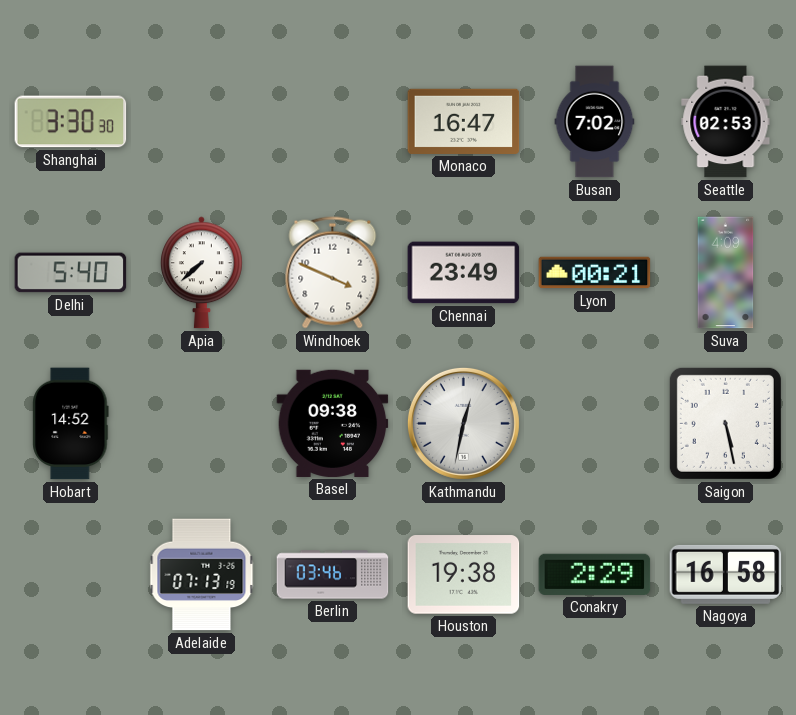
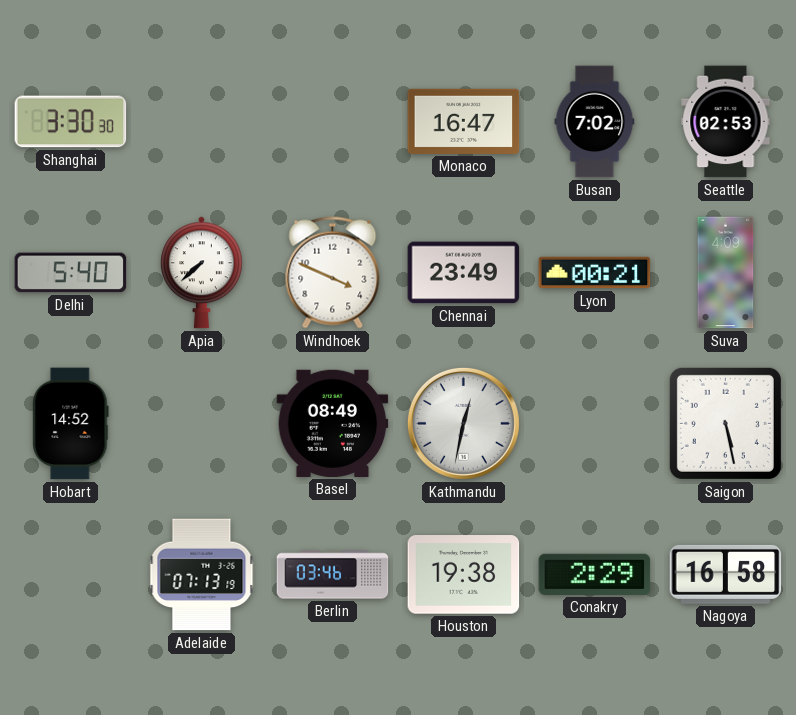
Basel: 09:38 -> 08:49
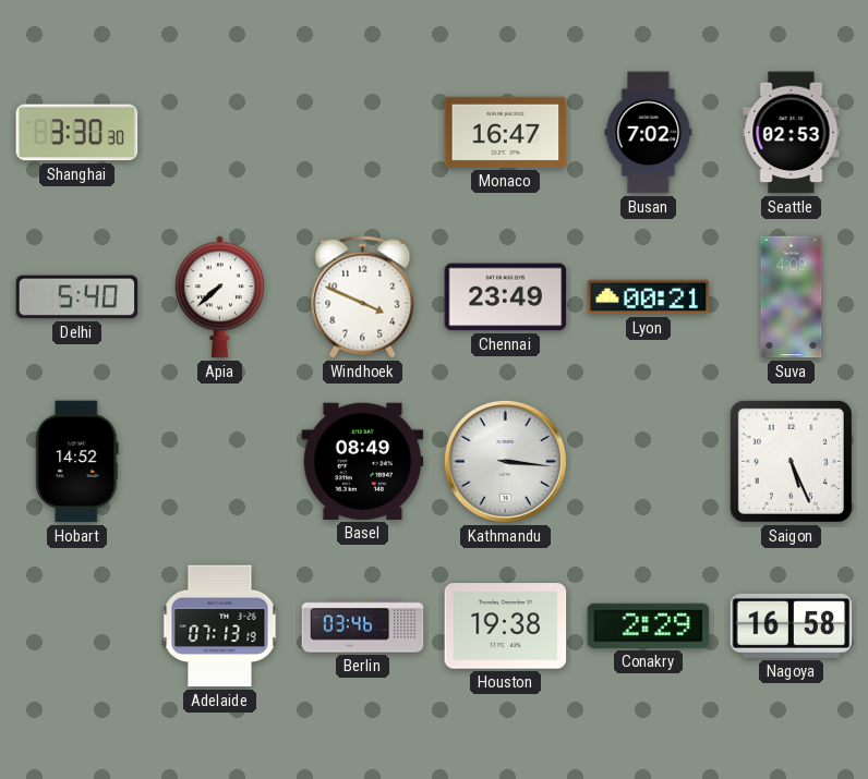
Kathmandu: 12:32 -> 3:16
Saigon: 5:28 -> 5:26
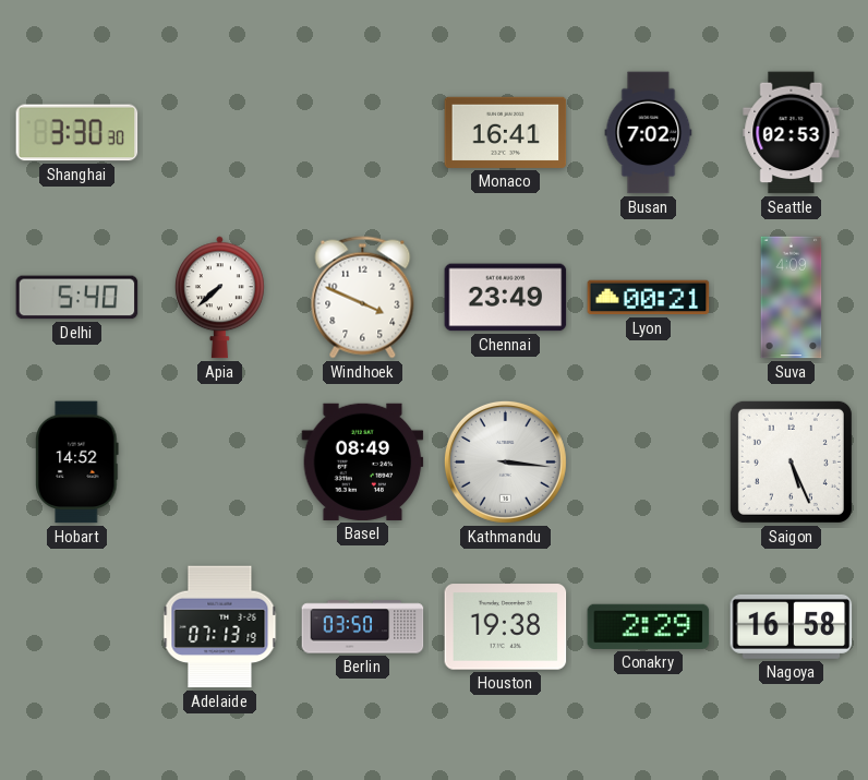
Monaco: 16:47 -> 16:41
Berlin: 03:46 -> 03:50
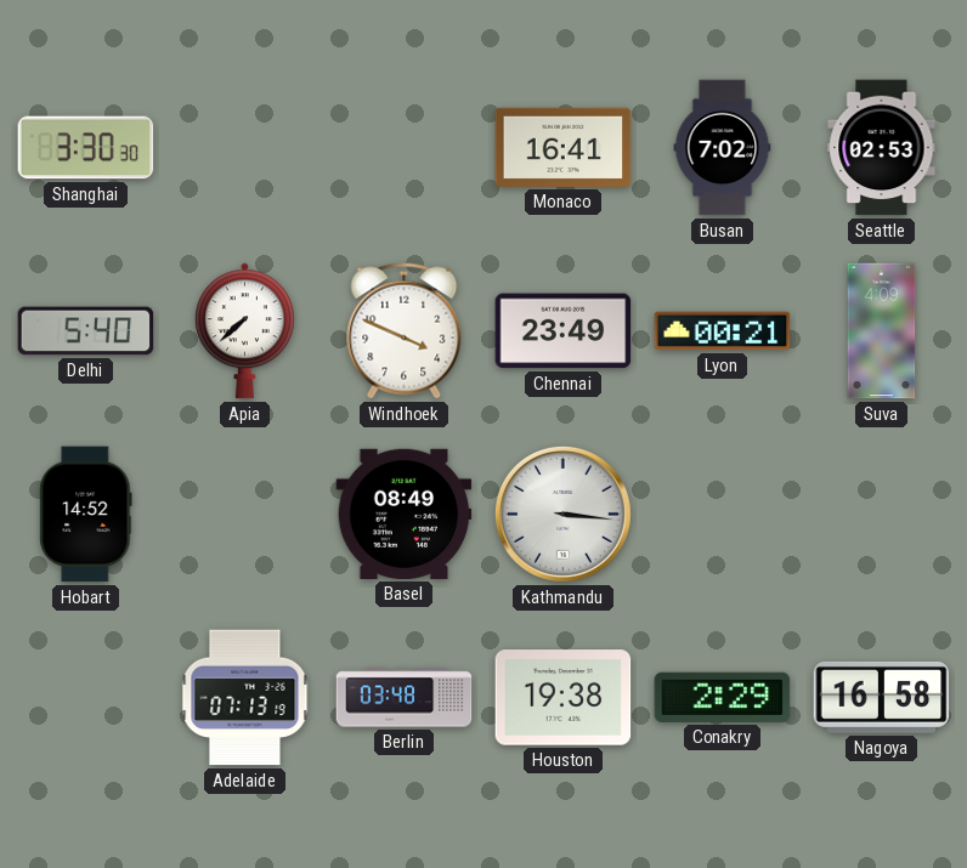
Saigon: 5:26 -> none
Berlin: 03:50 -> 03:48
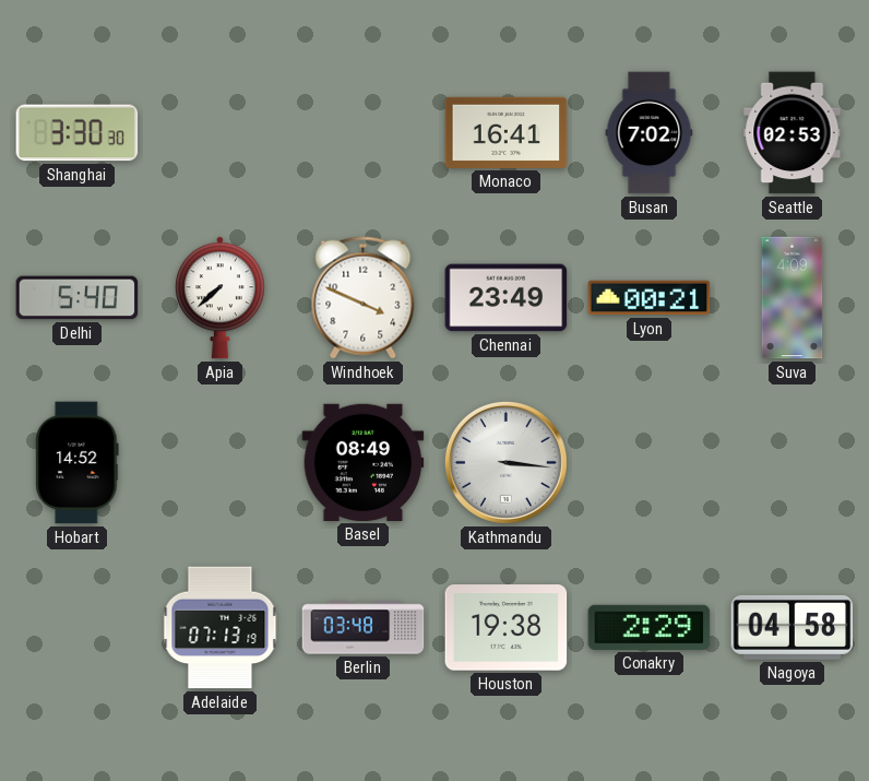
Nagoya: 16:58 -> 04:58
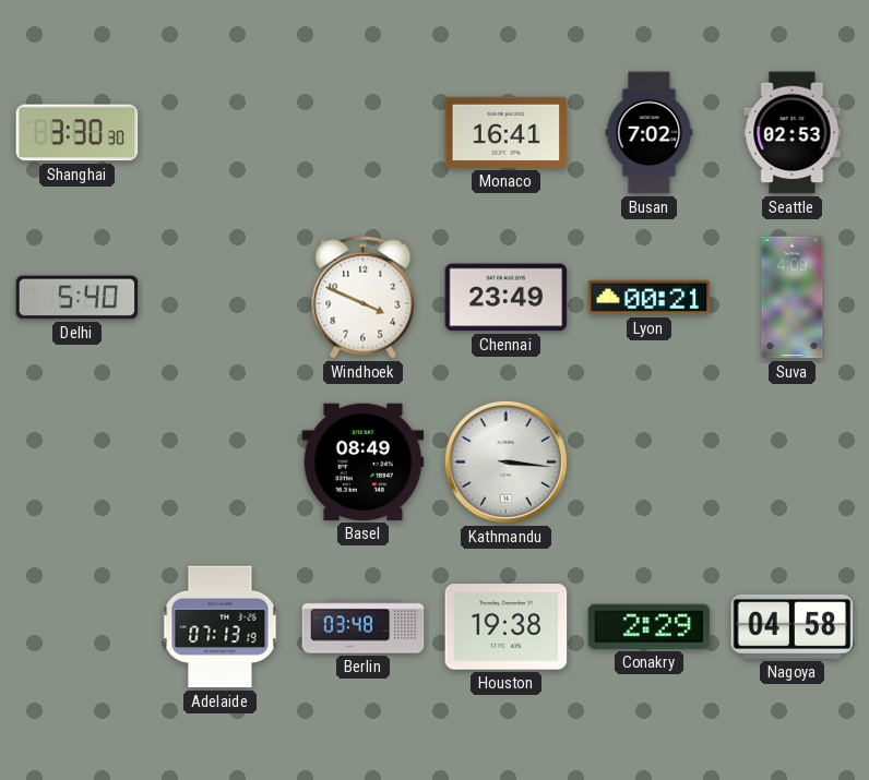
Apia: 7:38 -> none
Hobart: 14:52 -> none
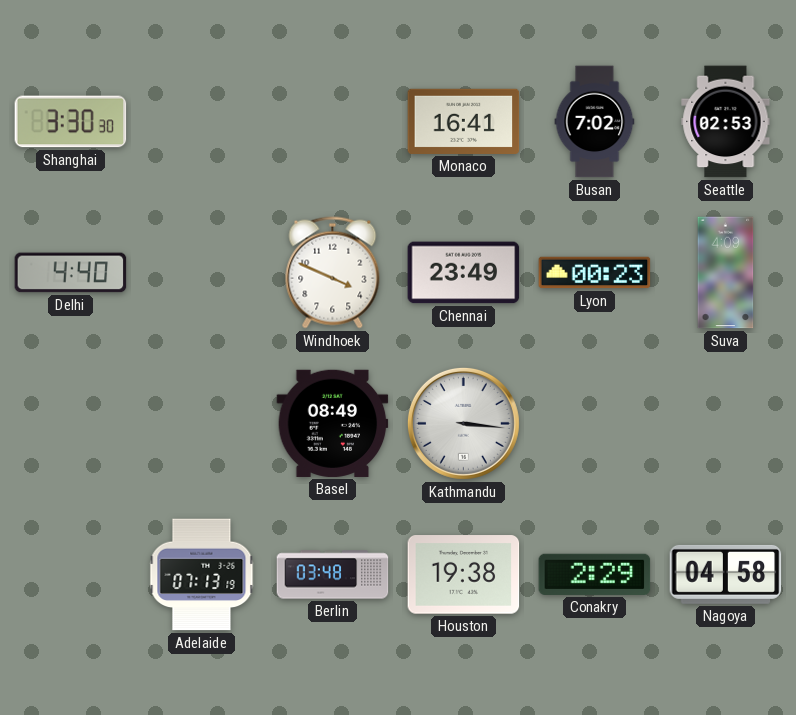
Delhi: 5:40 -> 4:40
Lyon: 00:21 -> 00:23
